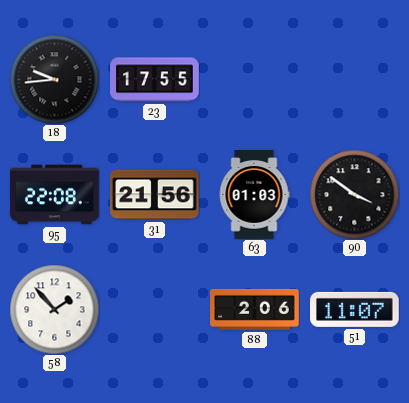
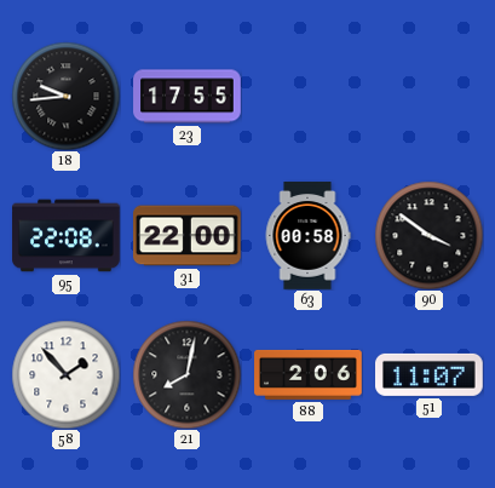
31: 21:56 -> 22:00
63: 01:03 -> 00:58
21: none -> 8:02
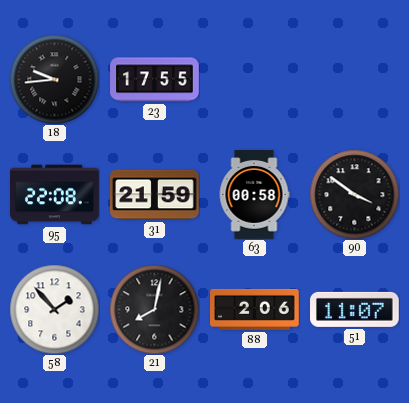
31: 22:00 -> 21:59
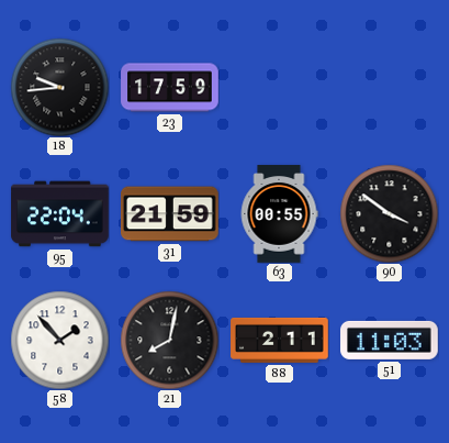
23: 17:55 -> 17:59
95: 22:08 -> 22:04
63: 00:58 -> 00:55
88: 2:06 -> 2:11
51: 11:07 -> 11:03
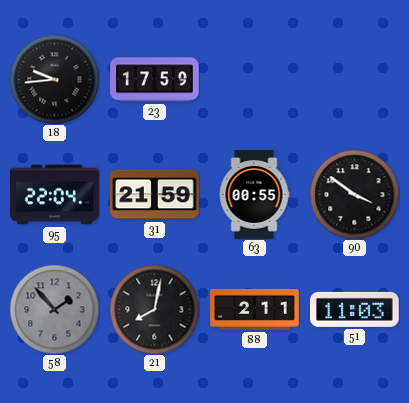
58 dial: white -> grey
